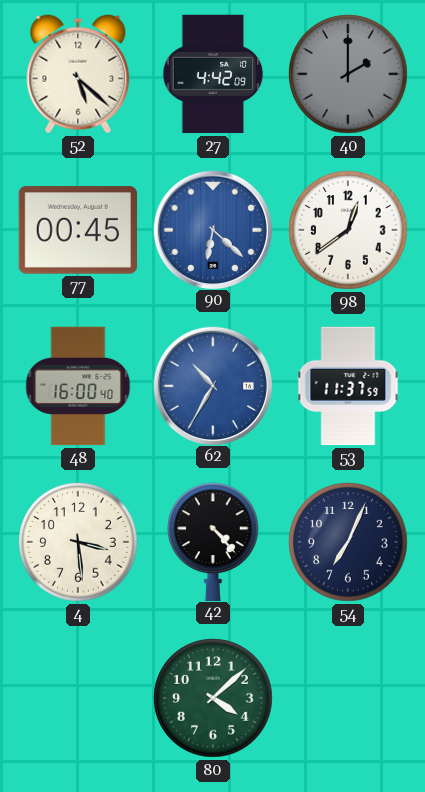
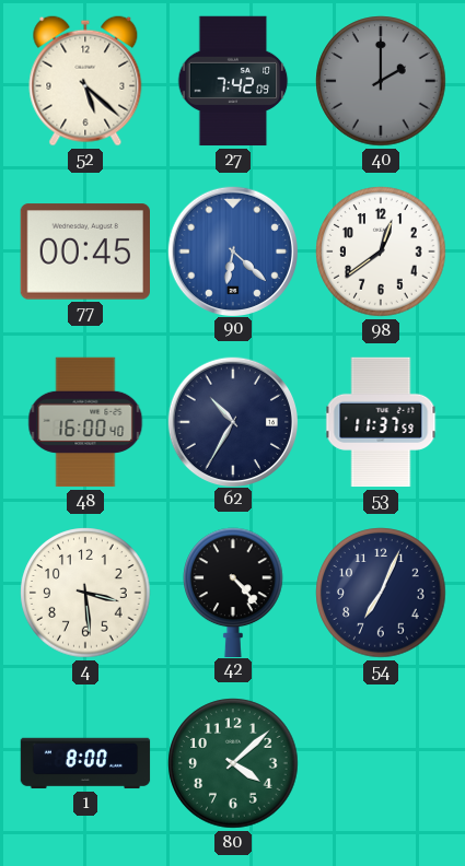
27: 4:42 -> 7:42
62 dial: blue -> navy
1: none -> 8:00
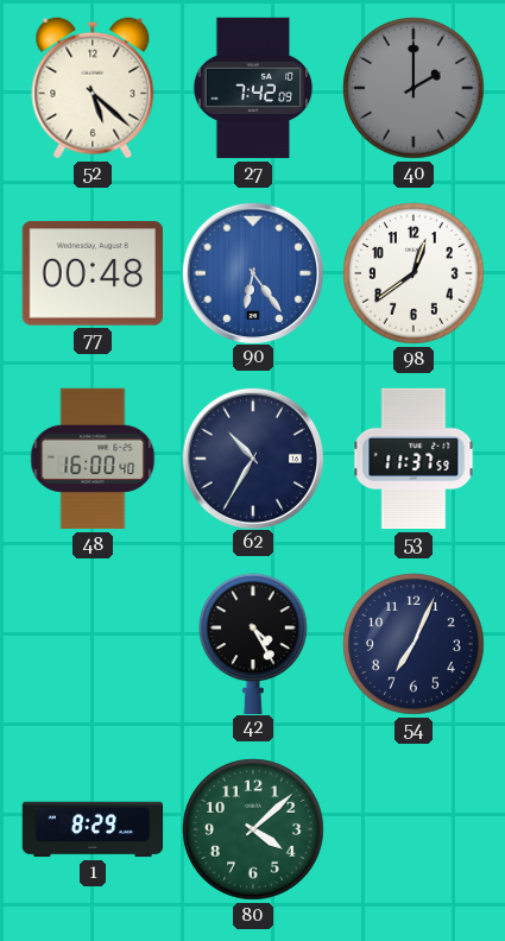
77: 00:45 -> 00:48
90: 6:22 -> 6:24
4: 3:29 -> none
42: 4:23 -> 4:25
1: 8:00 -> 8:29
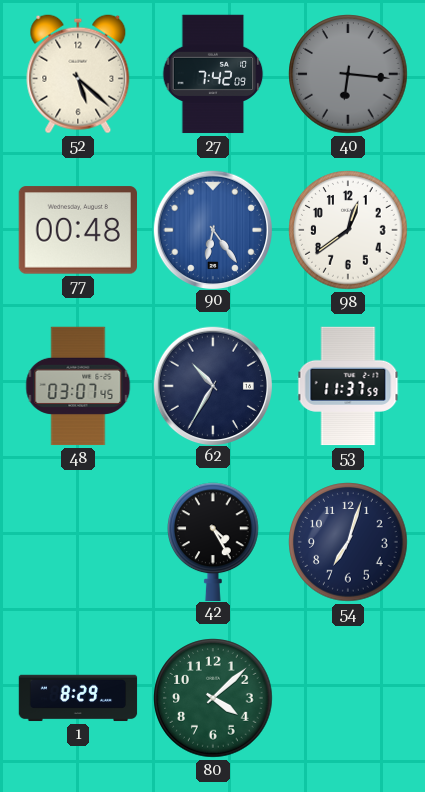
40: 2:00 -> 6:16
48: 16:00 -> 03:07
54: 7:04 -> 7:03
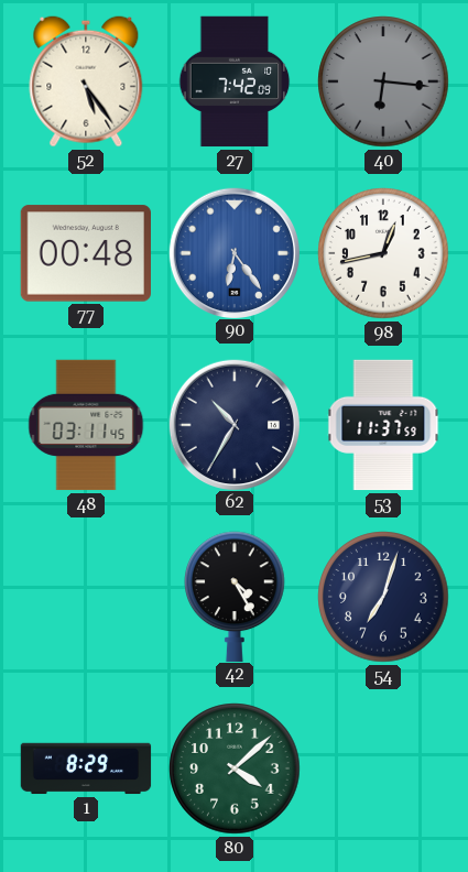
52: 5:22 -> 5:24
98: 12:39 -> 12:43
48: 03:07 -> 03:11
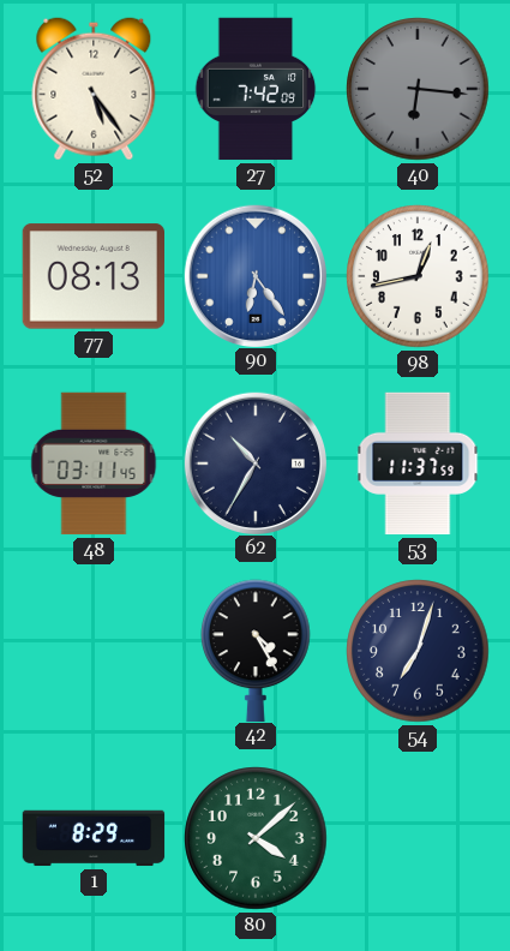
77: 00:48 -> 08:13
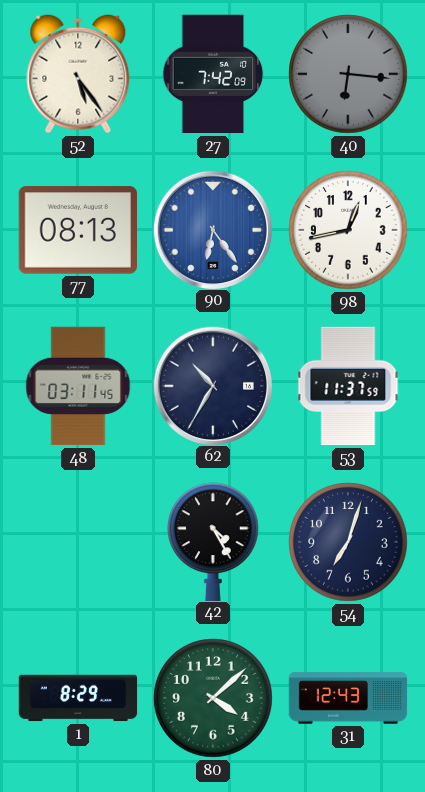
31: none -> 12:43
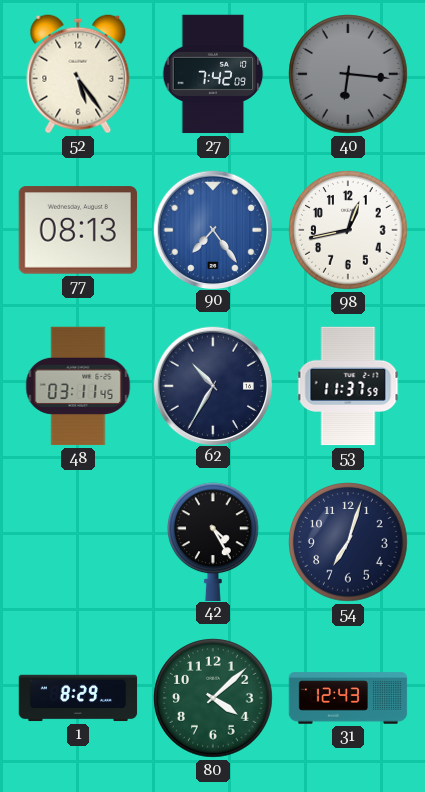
90: 6:24 -> 7:24
